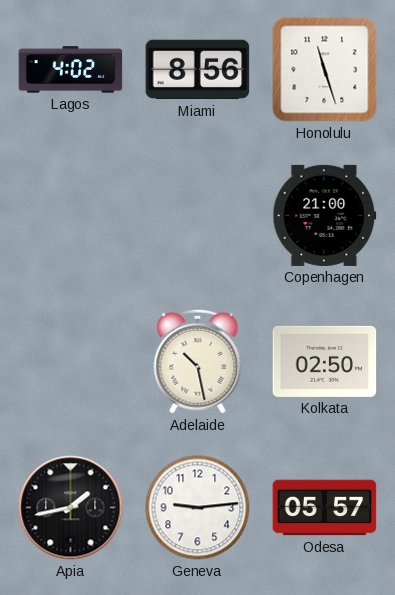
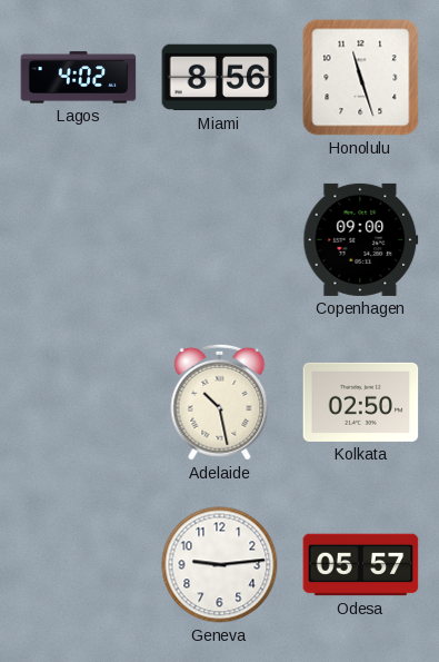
Copenhagen: 21:00 -> 09:00
Apia: 1:43 -> none
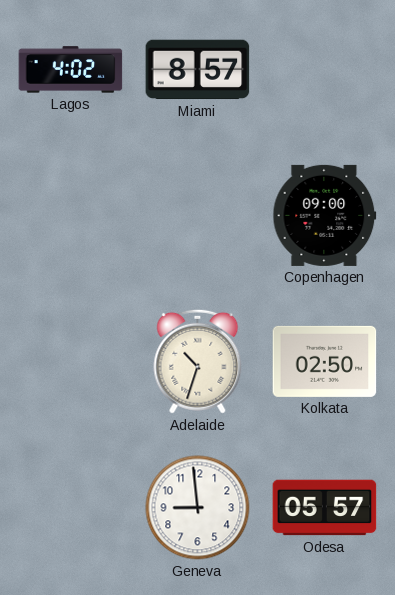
Miami: 8:56 -> 8:57
Honolulu: 11:27 -> none
Adelaide: 10:28 -> 10:33
Geneva: 9:14 -> 8:59
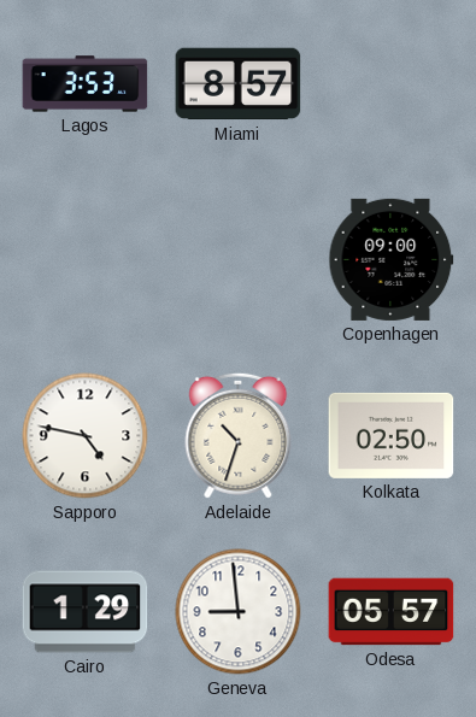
Lagos: 4:02 -> 3:53
Sapporo: none -> 4:47
Cairo: none -> 1:29
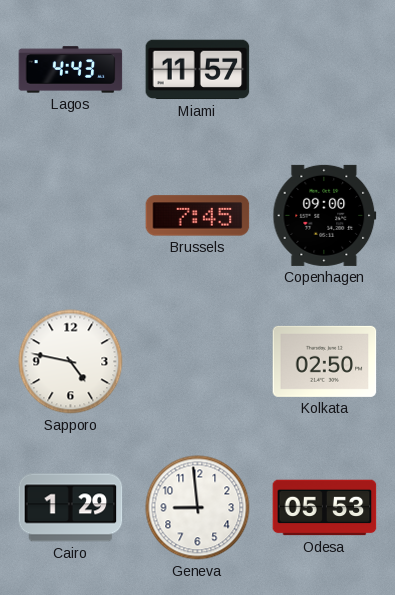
Lagos: 3:53 -> 4:43
Miami: 8:57 -> 11:57
Brussels: none -> 7:45
Adelaide: 10:33 -> none
Odesa: 05:57 -> 05:53
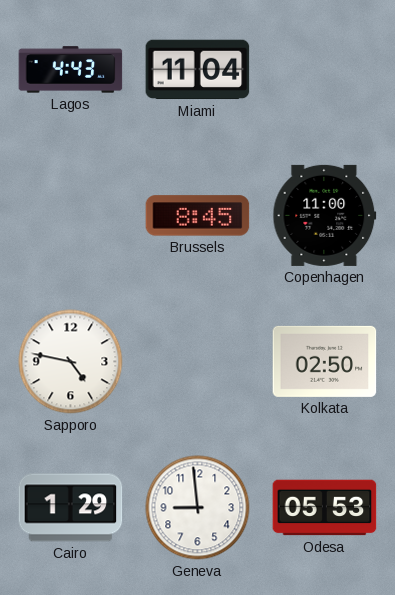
Miami: 11:57 -> 11:04
Brussels: 7:45 -> 8:45
Copenhagen: 09:00 -> 11:00
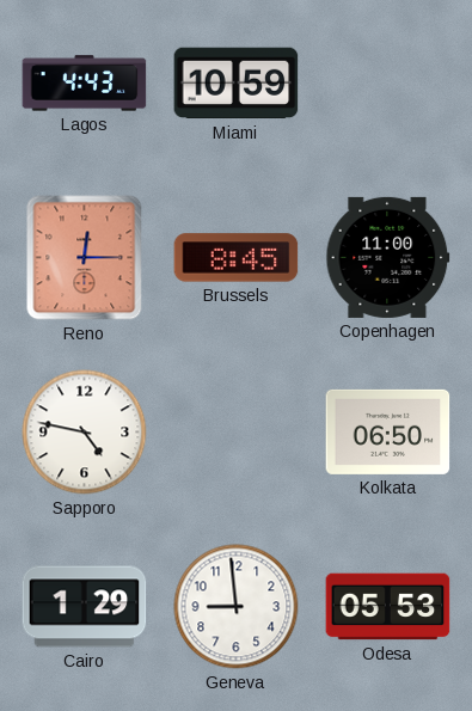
Miami: 11:04 -> 10:59
Reno: none -> 12:15
Kolkata: 02:50 -> 06:50
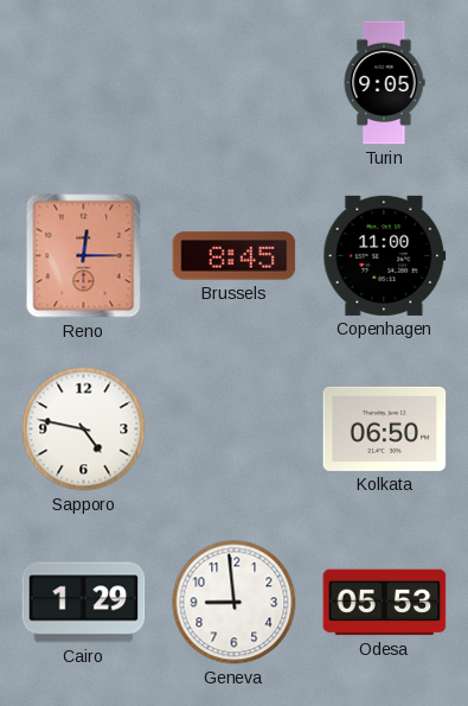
Lagos: 4:43 -> none
Miami: 10:59 -> none
Turin: none -> 9:05
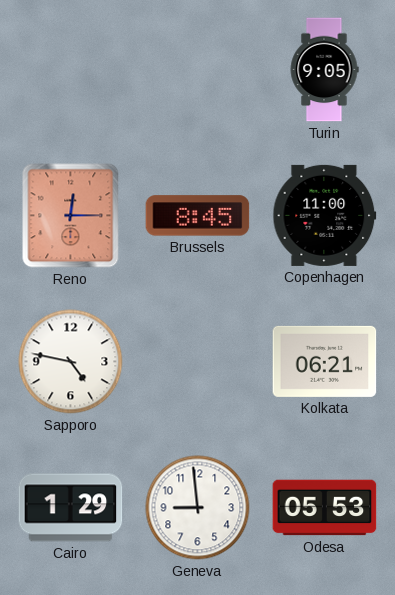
Kolkata: 06:50 -> 06:21
